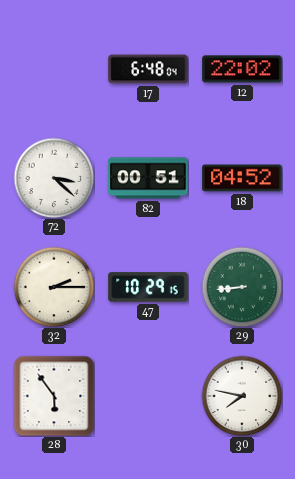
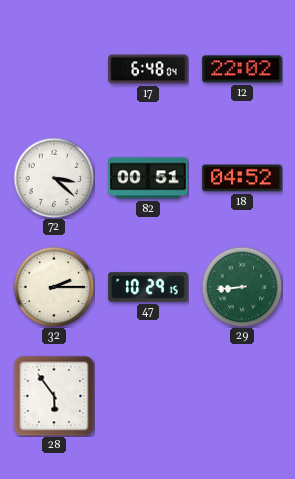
30: 7:47 -> none
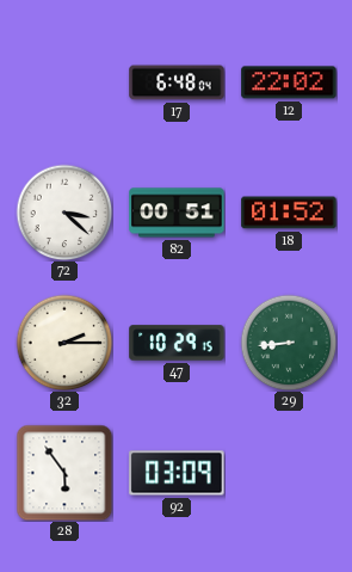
18: 04:52 -> 01:52
92: none -> 03:09
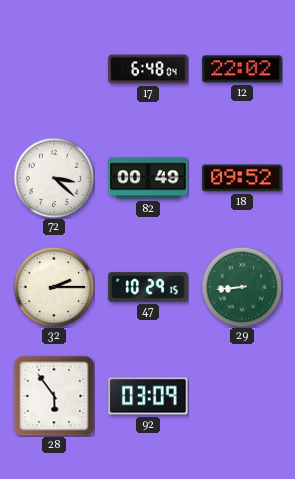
82: 00:51 -> 00:49
18: 01:52 -> 09:52
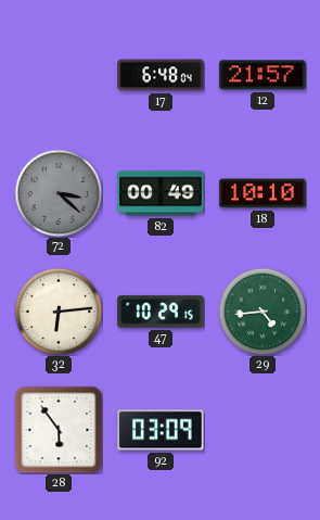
12: 22:02 -> 21:57
72 dial: white -> grey
18: 09:52 -> 10:10
32: 2:15 -> 6:14
29: 8:44 -> 4:44
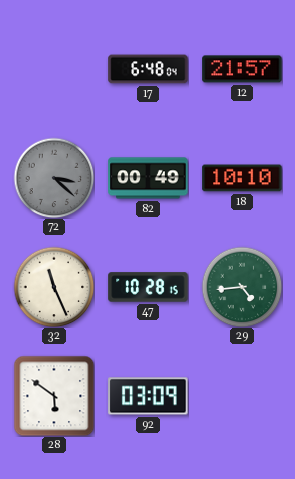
32: 6:14 -> 11:26
47: 10:29 -> 10:28
28: 5:54 -> 5:51
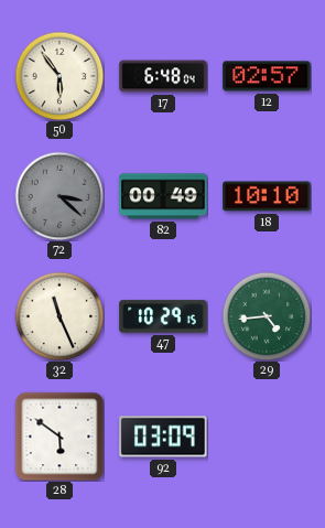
50: none -> 5:54
12: 21:57 -> 02:57
47: 10:28 -> 10:29
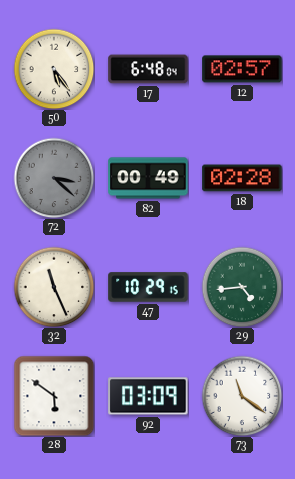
50: 5:54 -> 5:24
18: 10:10 -> 02:28
73: none -> 11:21
